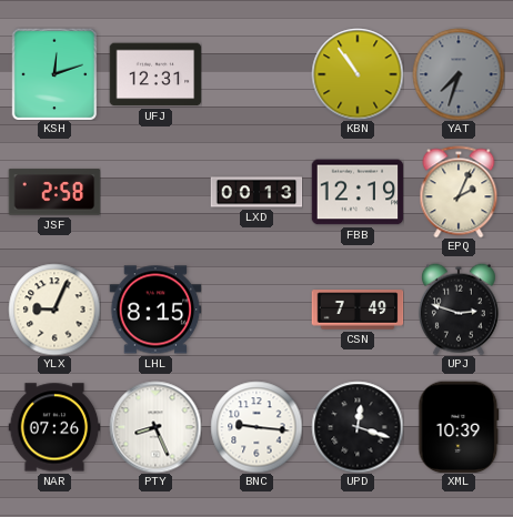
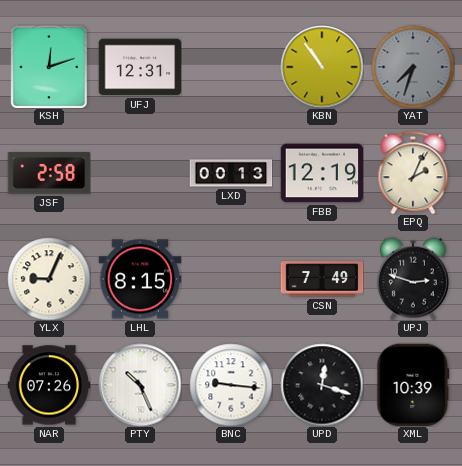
PTY: 8:26 -> 10:26
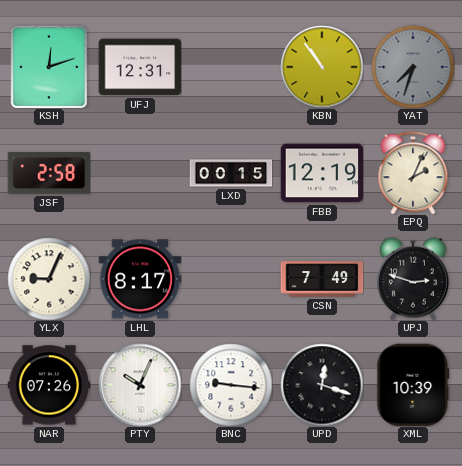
LXD: 00:13 -> 00:15
LHL: 8:15 -> 8:17
PTY: 10:26 -> 10:04
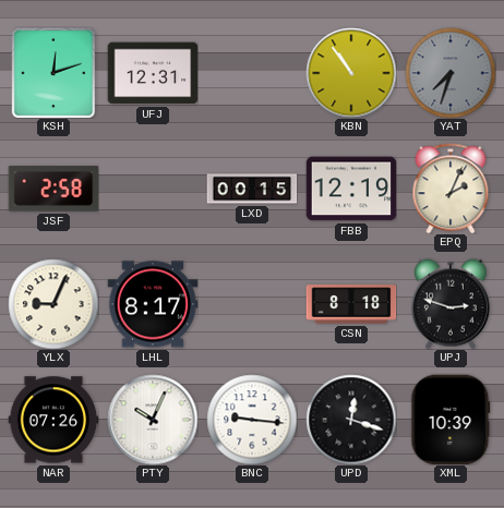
CSN: 7:49 -> 8:18
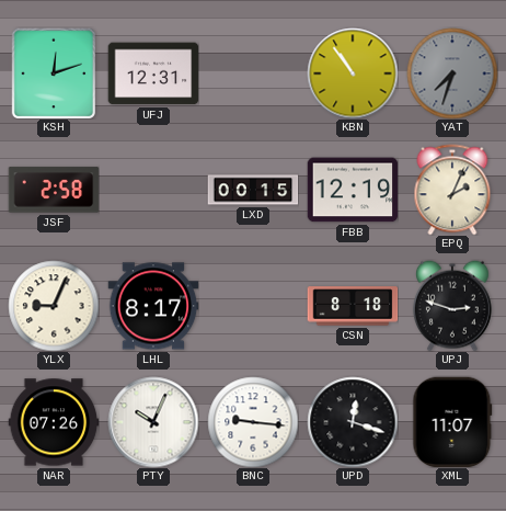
XML: 10:39 -> 11:07
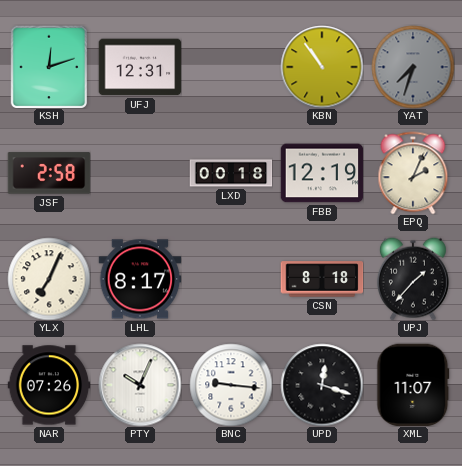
LXD: 00:15 -> 00:18
YLX: 9:04 -> 7:04
UPJ: 2:48 -> 1:37
